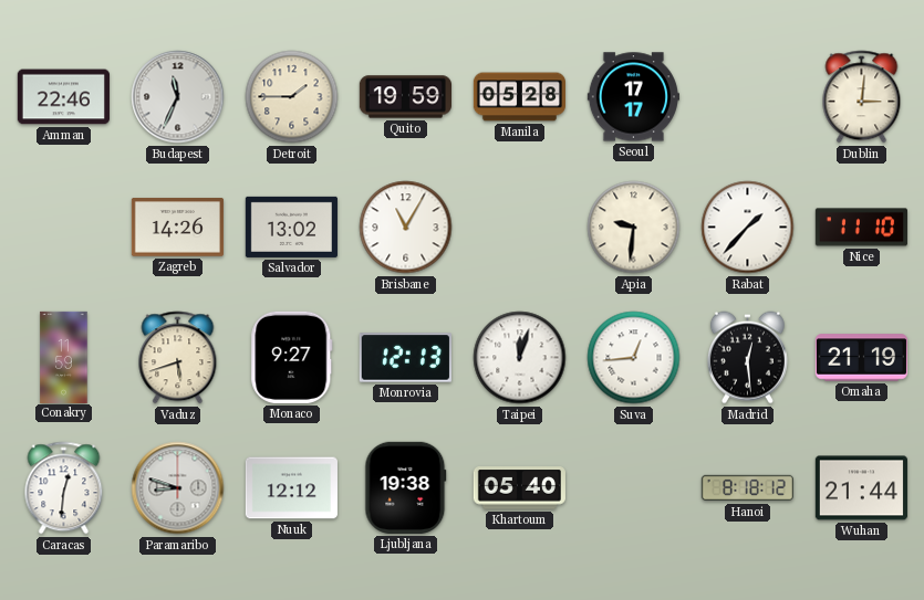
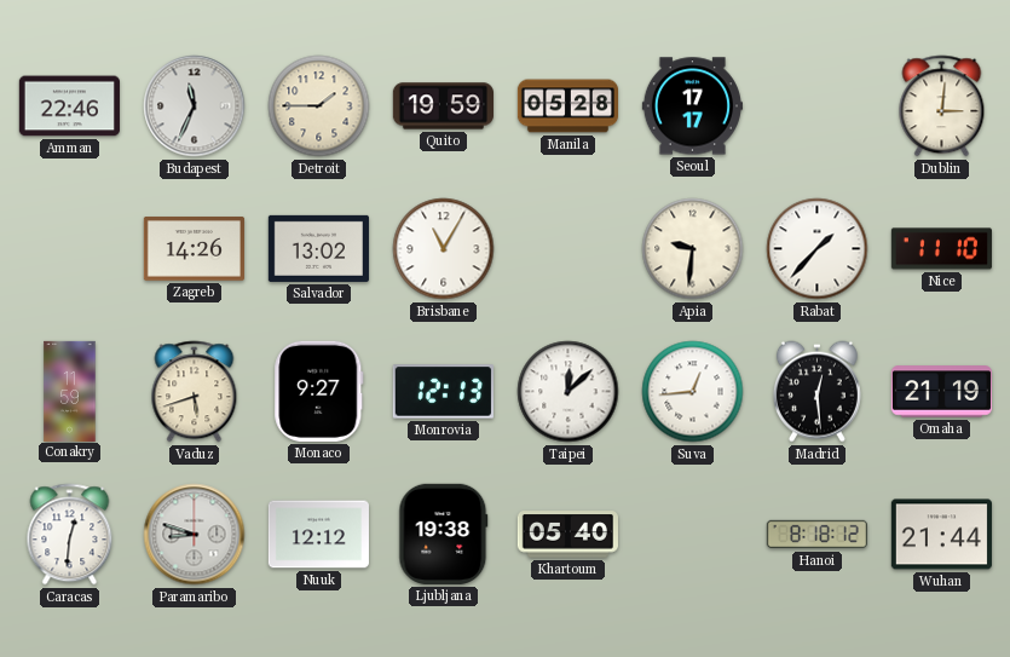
Taipei: 12:03 -> 12:08
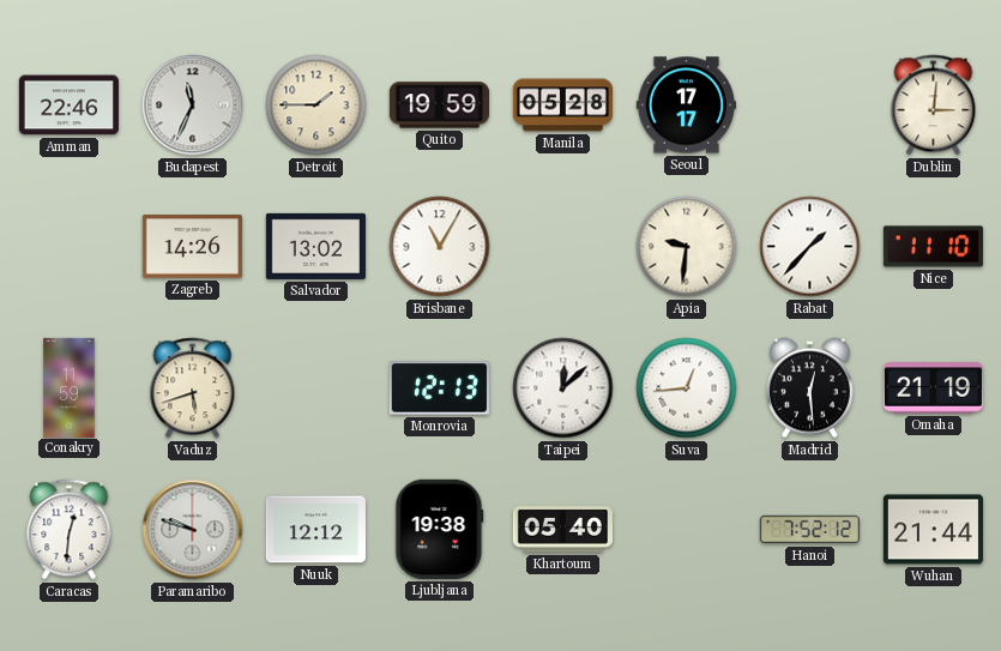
Monaco: 9:27 -> none
Paramaribo: 8:48 -> 9:48
Hanoi: 8:18 -> 7:52
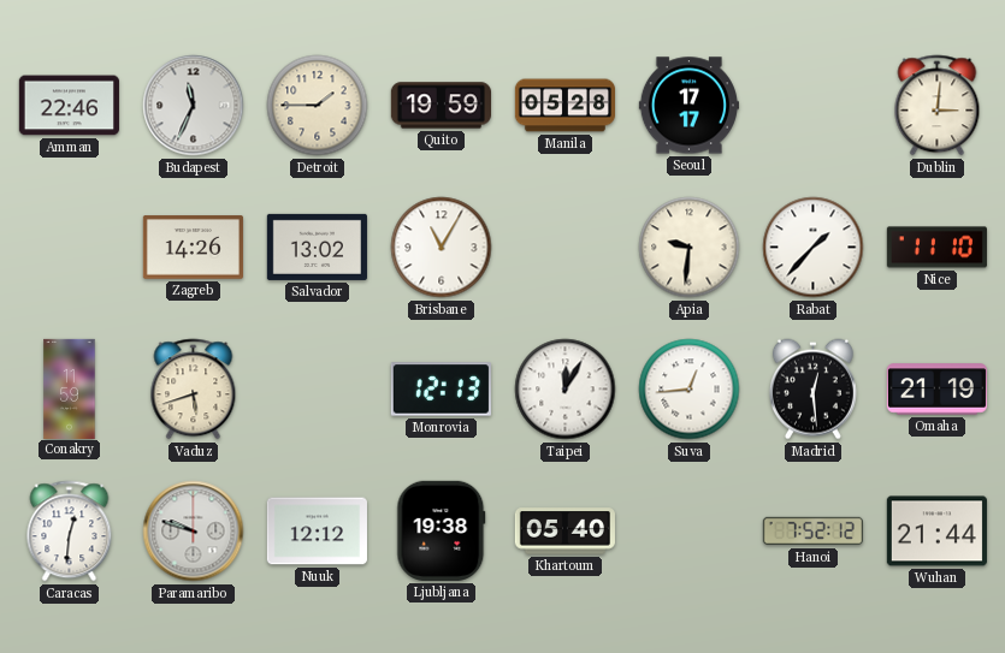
Taipei: 12:08 -> 12:05
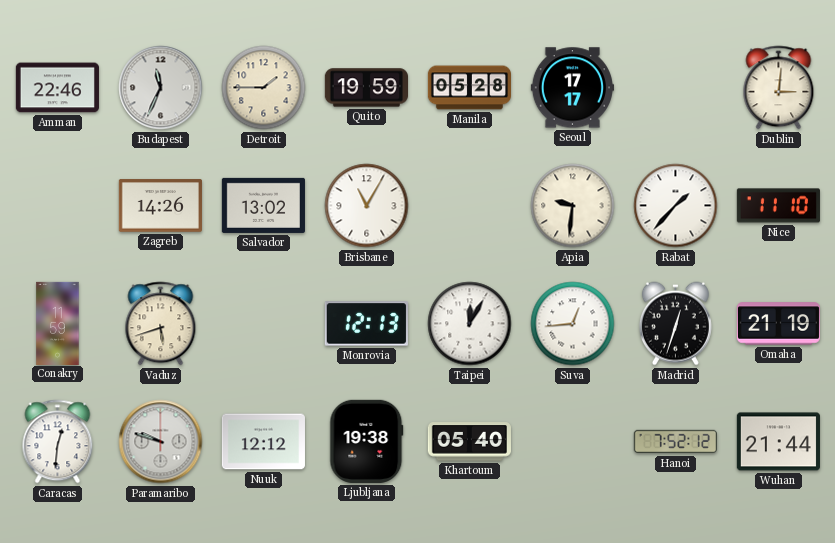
Madrid: 12:29 -> 12:33
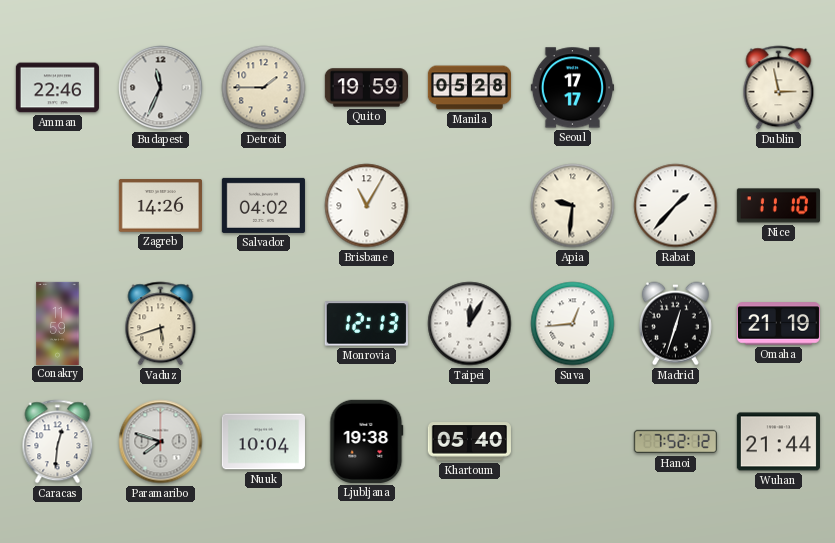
Dublin: 3:01 -> 2:58
Salvador: 13:02 -> 04:02
Paramaribo: 9:48 -> 7:48
Nuuk: 12:12 -> 10:04
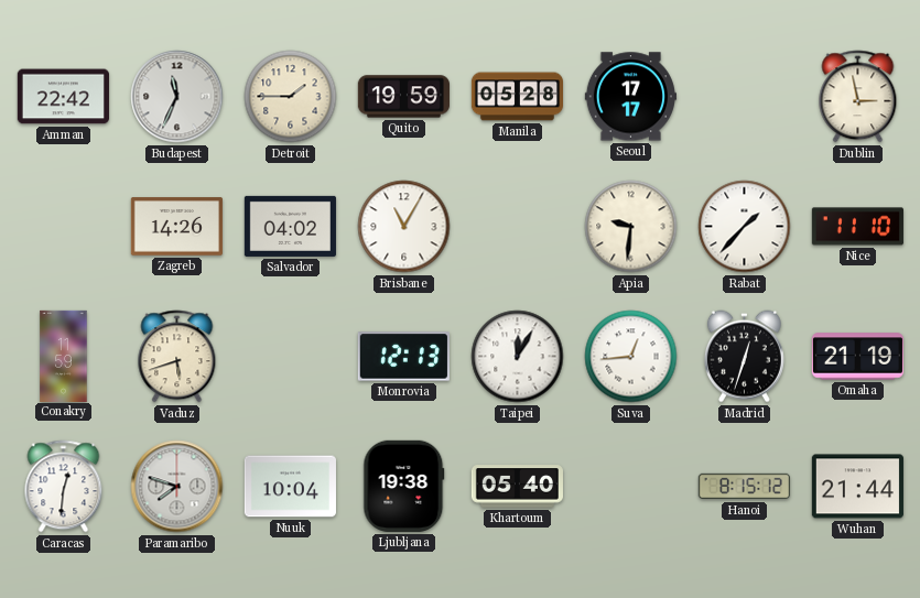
Amman: 22:46 -> 22:42
Hanoi: 7:52 -> 8:15
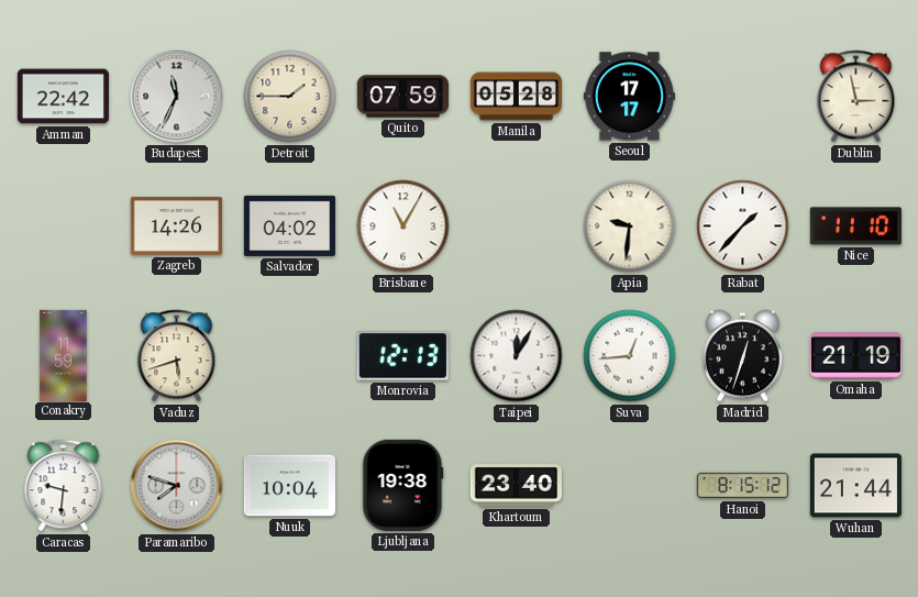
Quito: 19:59 -> 07:59
Caracas: 12:31 -> 9:31
Khartoum: 05:40 -> 23:40
